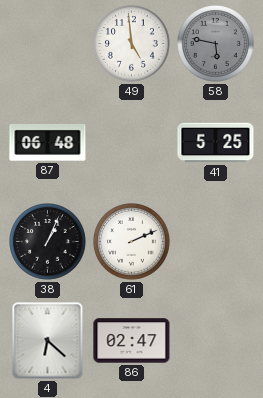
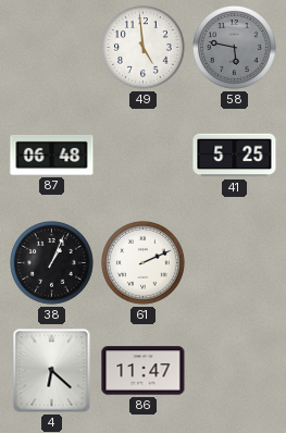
86: 02:47 -> 11:47
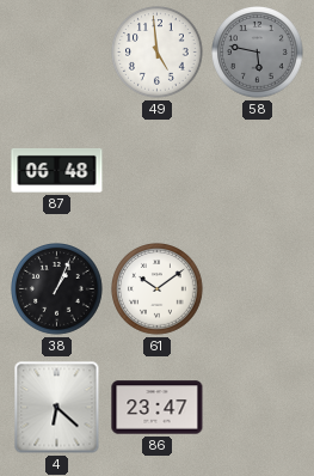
41: 5:25 -> none
61: 2:11 -> 10:09
86: 11:47 -> 23:47
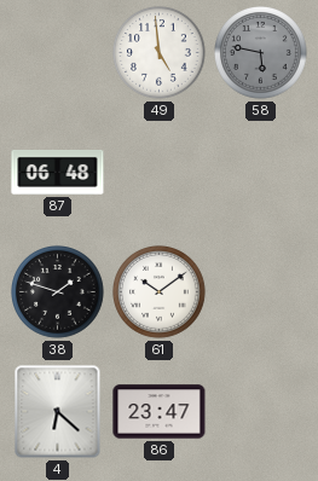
38: 1:04 -> 1:48
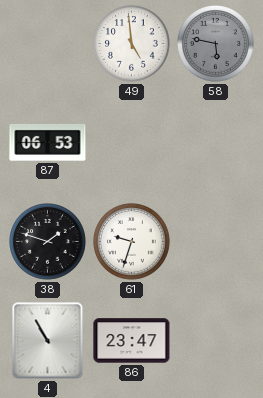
87: 06:48 -> 06:53
61: 10:09 -> 9:33
4: 6:22 -> 10:55
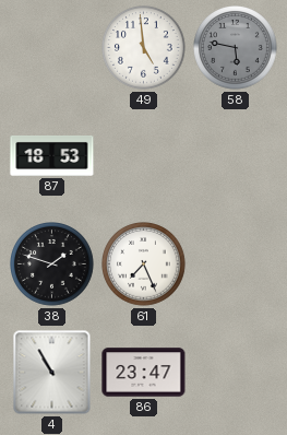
87: 06:53 -> 18:53
61: 9:33 -> 7:26
